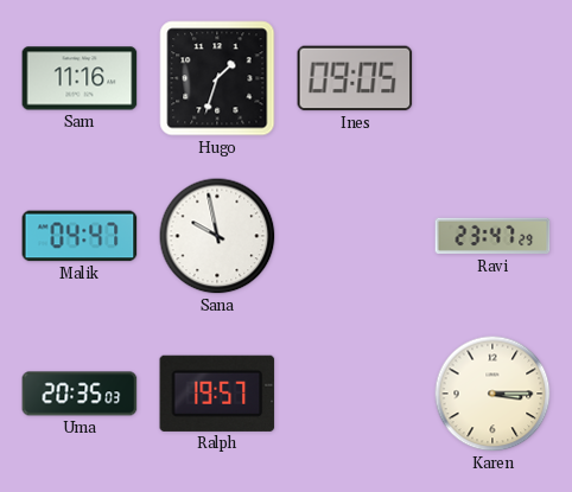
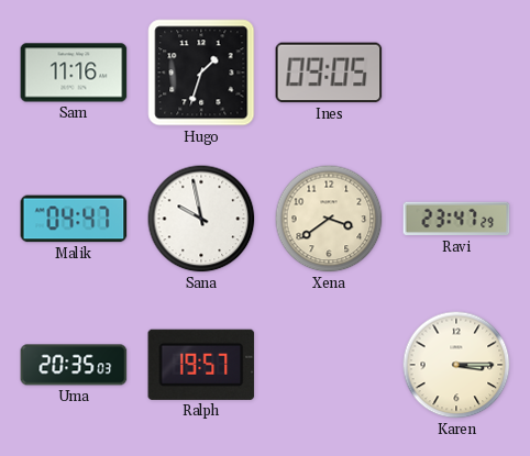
Xena: none -> 3:39
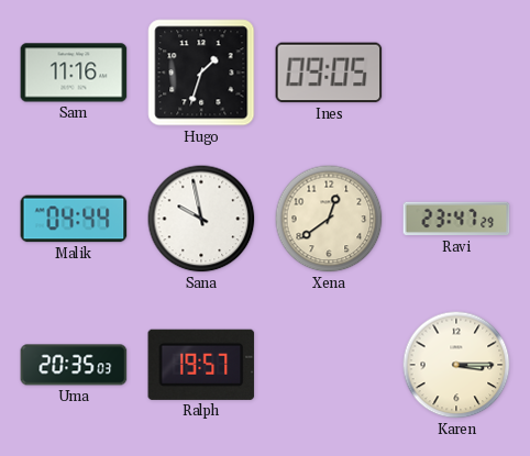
Malik: 04:47 -> 04:44
Xena: 3:39 -> 12:39
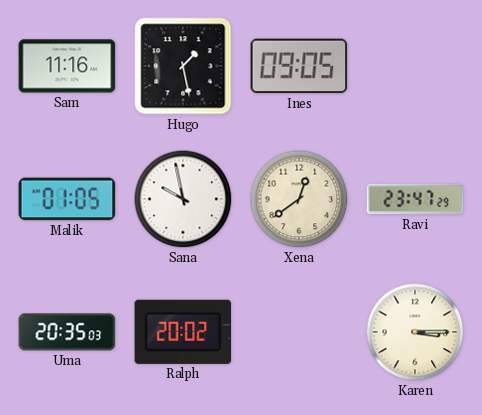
Hugo: 1:33 -> 1:28
Malik: 04:44 -> 01:05
Ralph: 19:57 -> 20:02
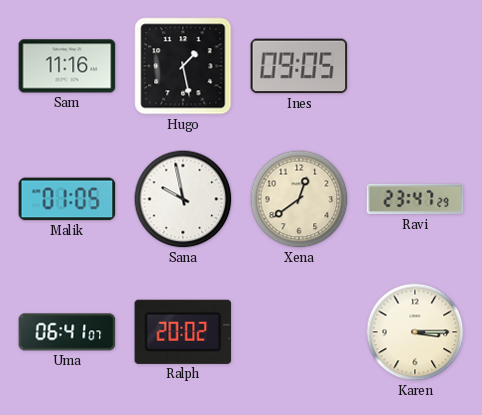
Uma: 20:35 -> 06:41
